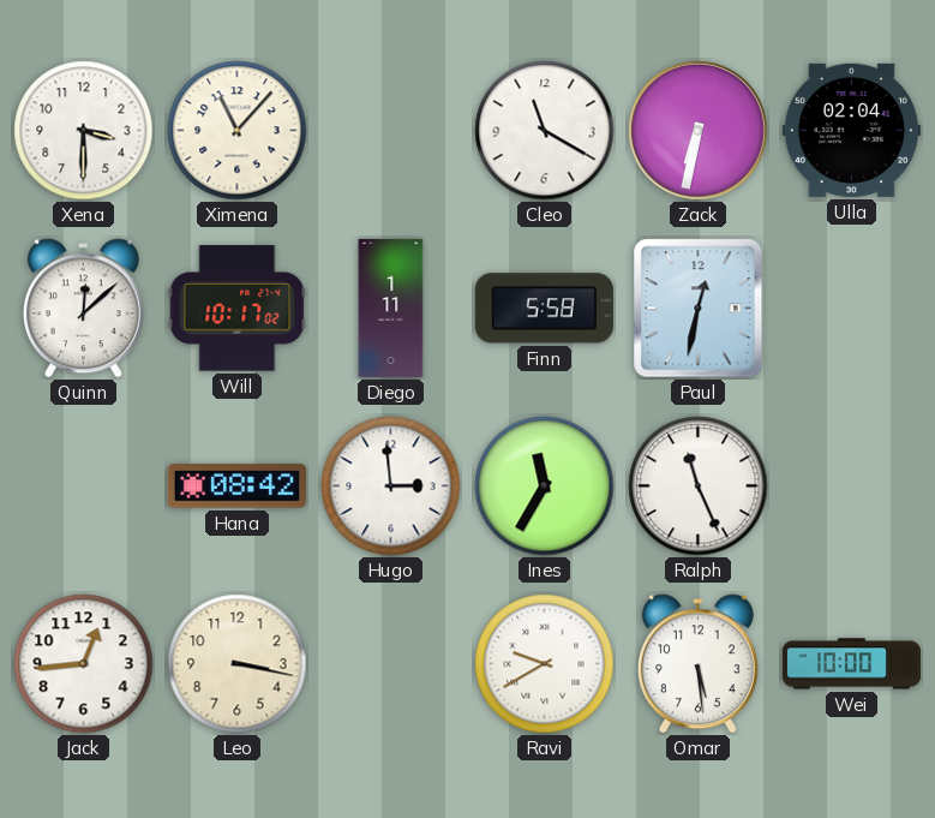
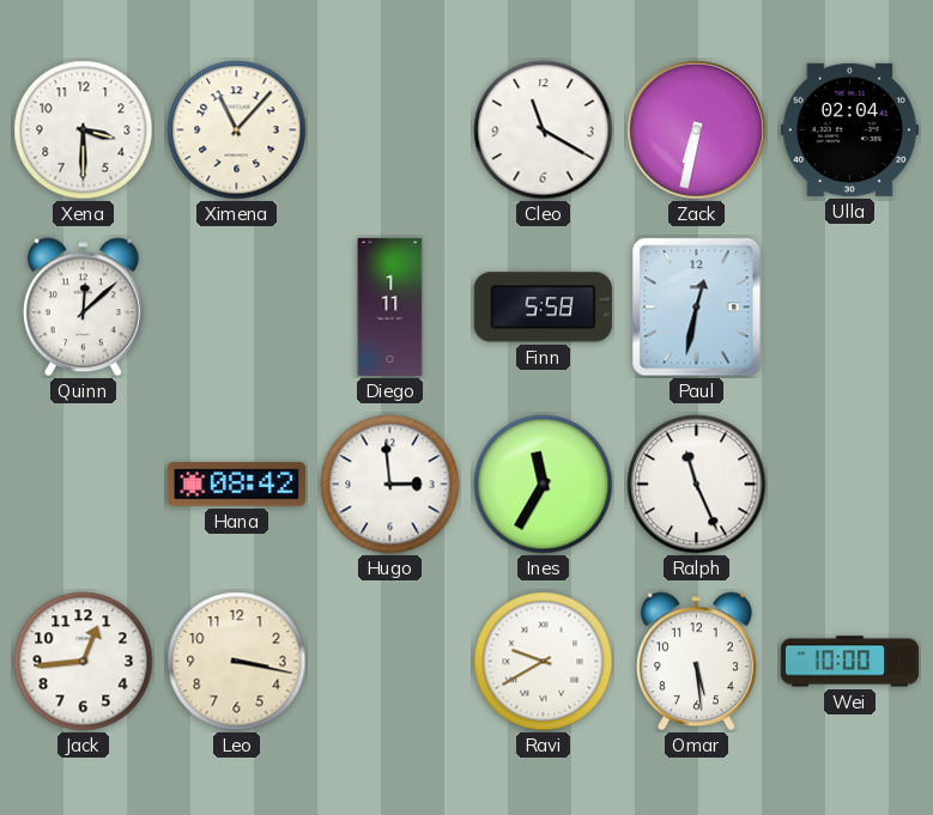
Will: 10:17 -> none
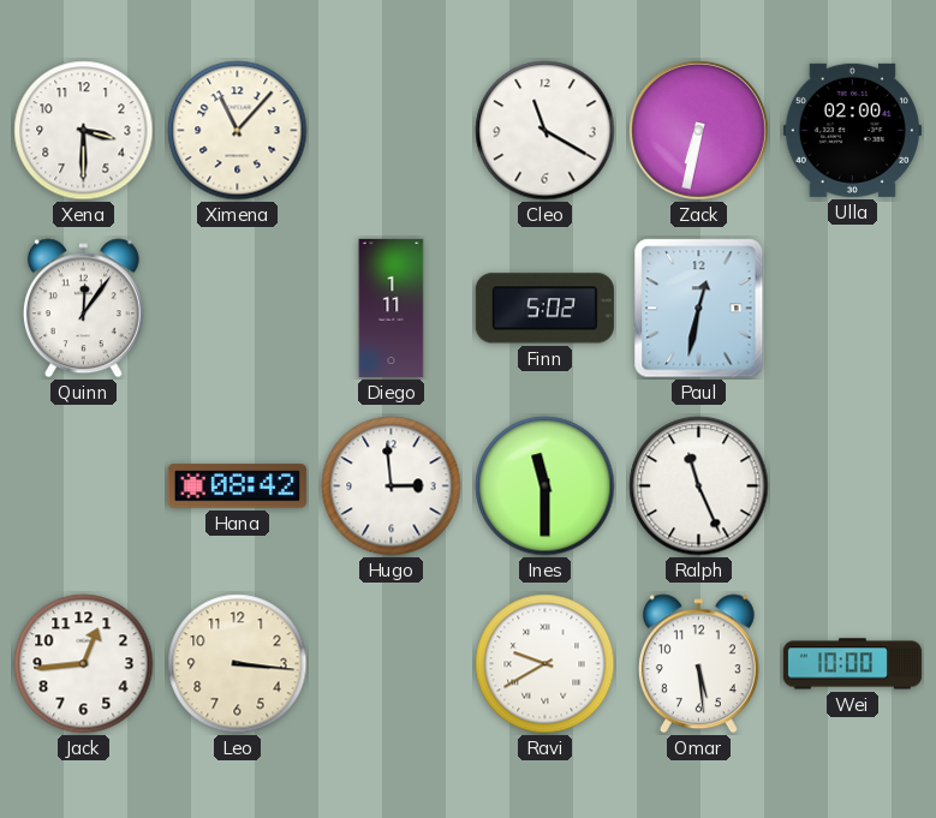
Ulla: 02:04 -> 02:00
Quinn: 12:08 -> 12:06
Finn: 5:58 -> 5:02
Ines: 11:35 -> 11:30
Leo: 3:17 -> 3:16
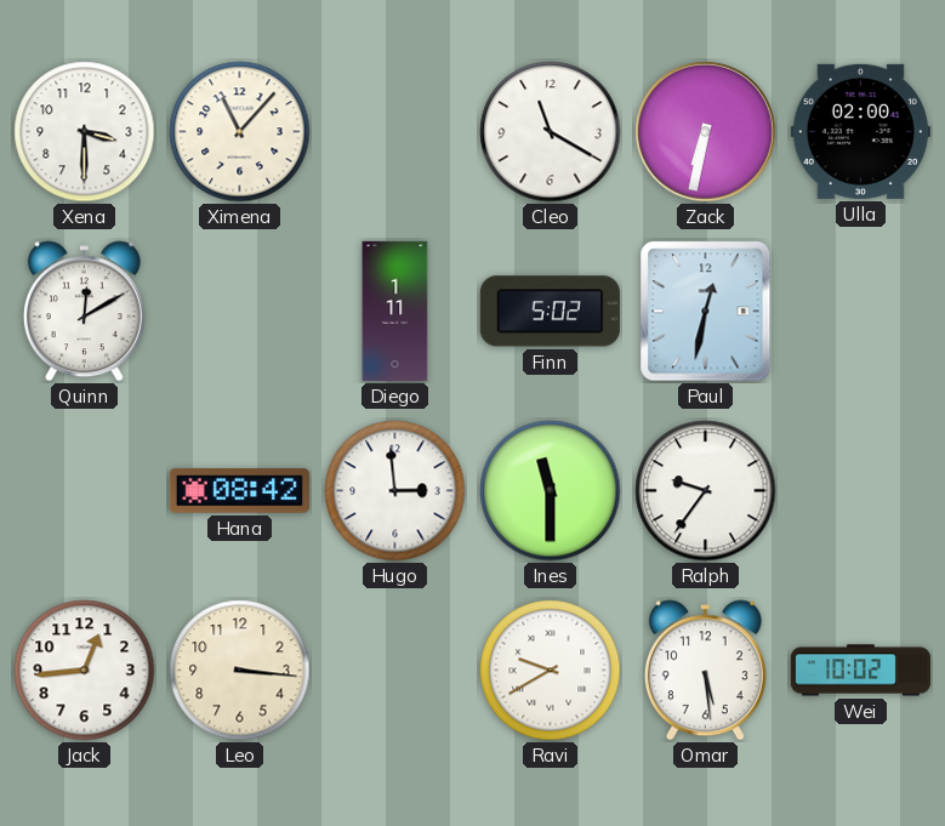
Quinn: 12:06 -> 12:10
Ralph: 11:26 -> 9:36
Wei: 10:00 -> 10:02
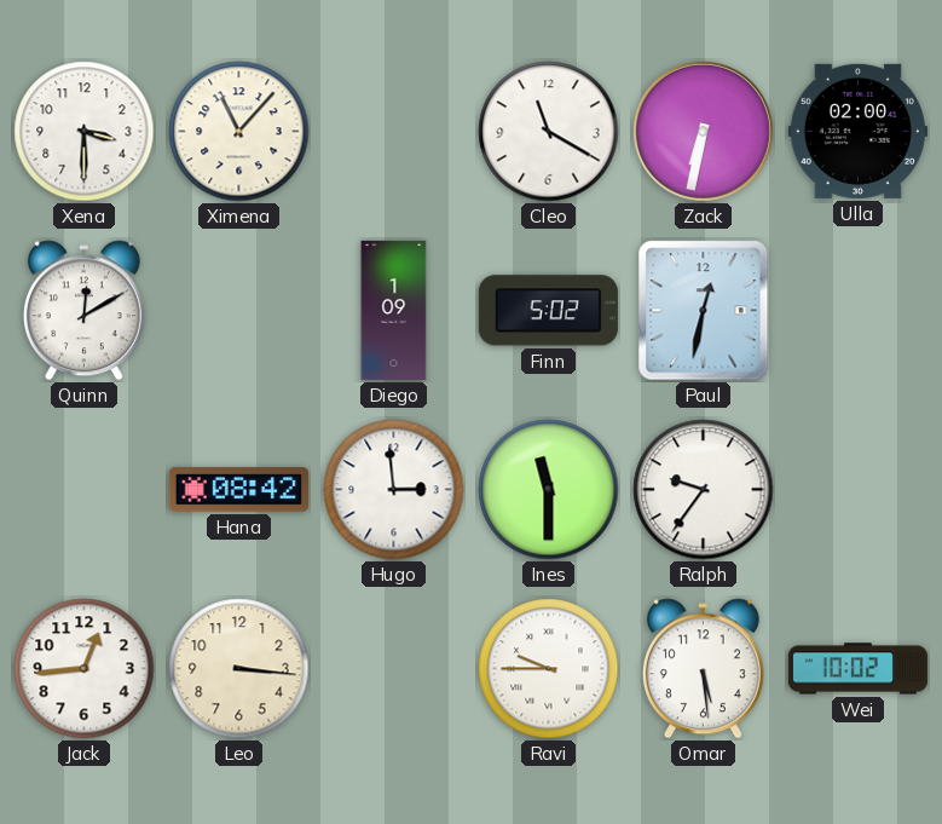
Diego: 1:11 -> 1:09
Ravi: 9:40 -> 9:45
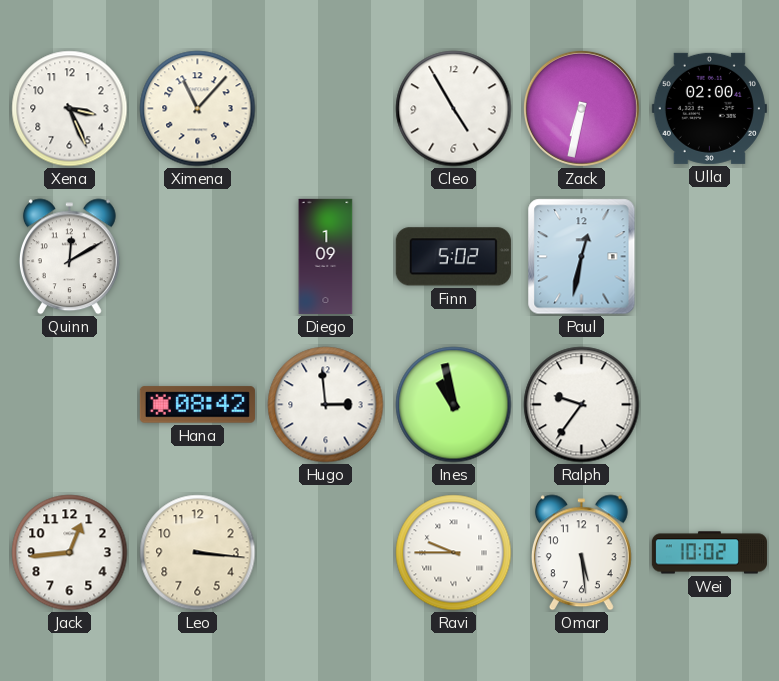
Xena: 3:30 -> 3:26
Cleo: 11:20 -> 4:55
Ines: 11:30 -> 10:58
